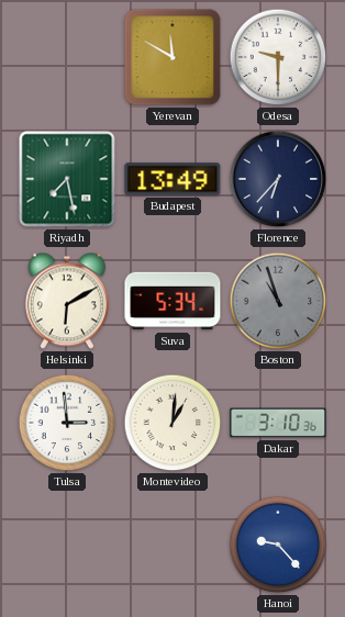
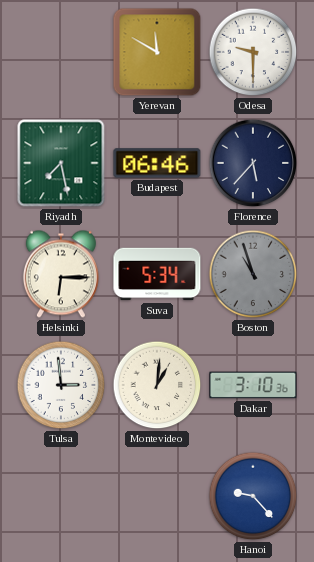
Budapest: 13:49 -> 06:46
Florence: 6:37 -> 5:37
Helsinki: 6:10 -> 6:15
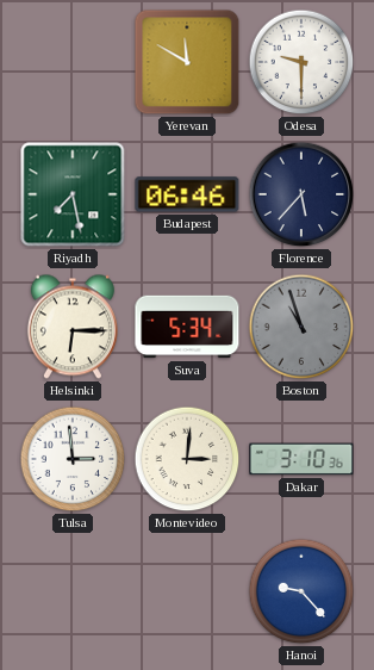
Montevideo: 1:01 -> 3:01
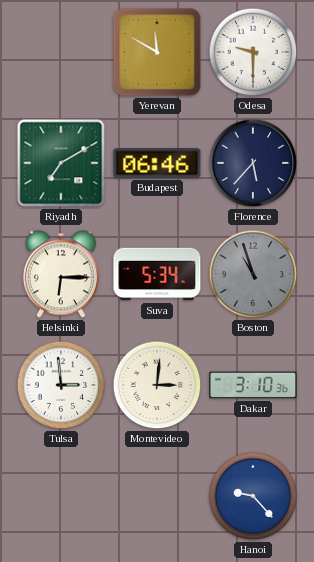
Riyadh: 7:28 -> 7:10
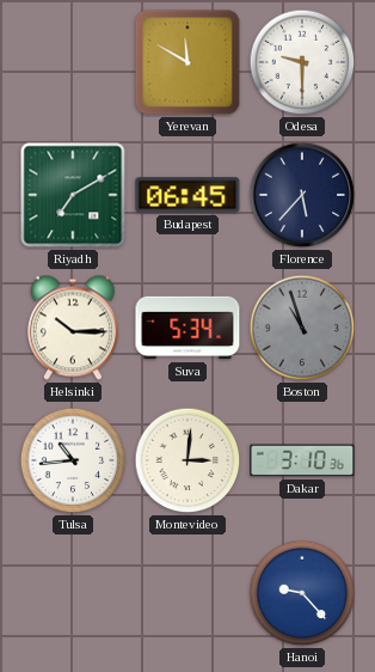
Budapest: 06:46 -> 06:45
Helsinki: 6:15 -> 10:15
Tulsa: 2:59 -> 10:44
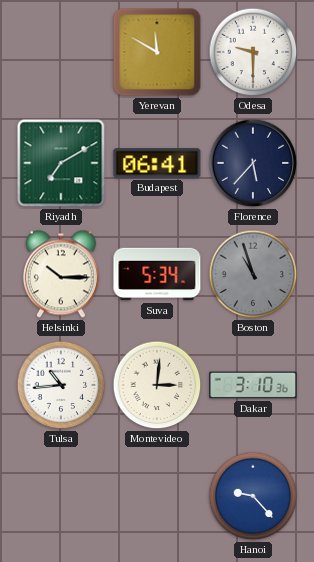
Budapest: 06:45 -> 06:41
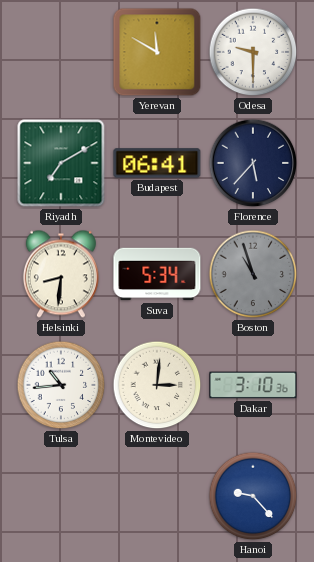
Helsinki: 10:15 -> 8:31
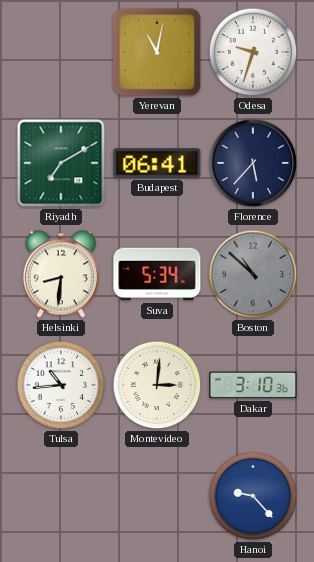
Yerevan: 11:50 -> 11:02
Odesa: 9:30 -> 9:33
Boston: 10:57 -> 10:52
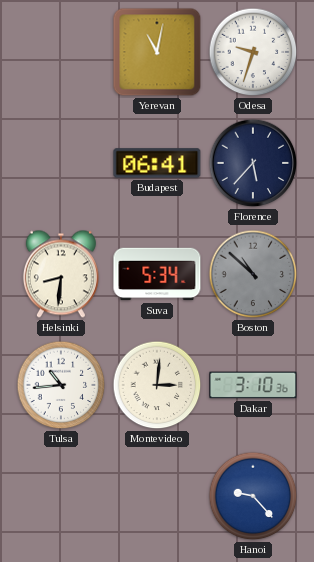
Riyadh: 7:10 -> none
